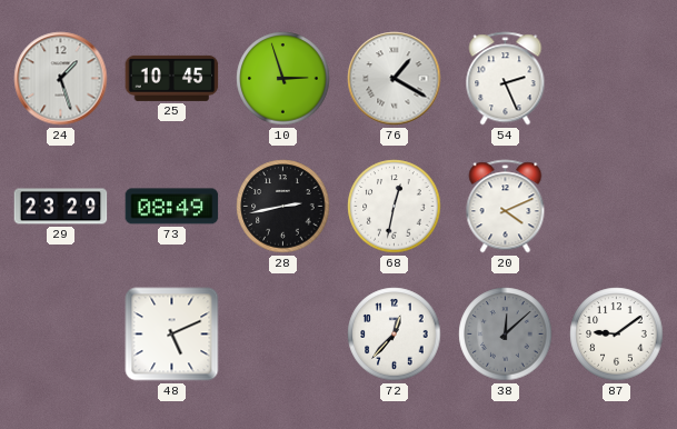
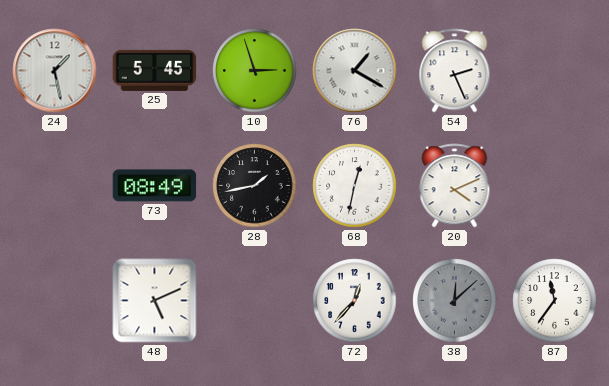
24: 1:27 -> 1:28
25: 10:45 -> 5:45
29: 23:29 -> none
28: 2:43 -> 1:43
87: 9:09 -> 11:36
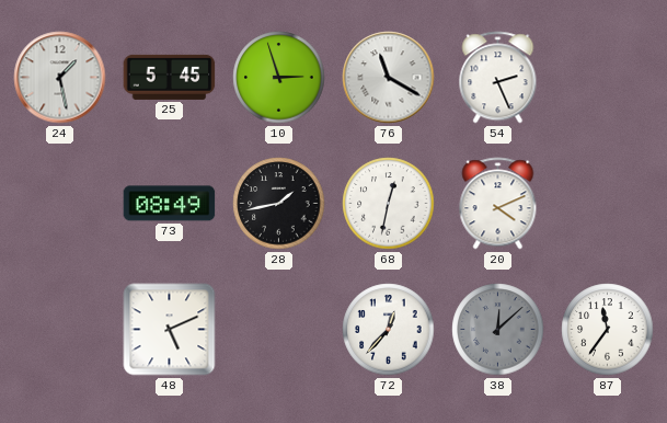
76: 1:20 -> 11:20
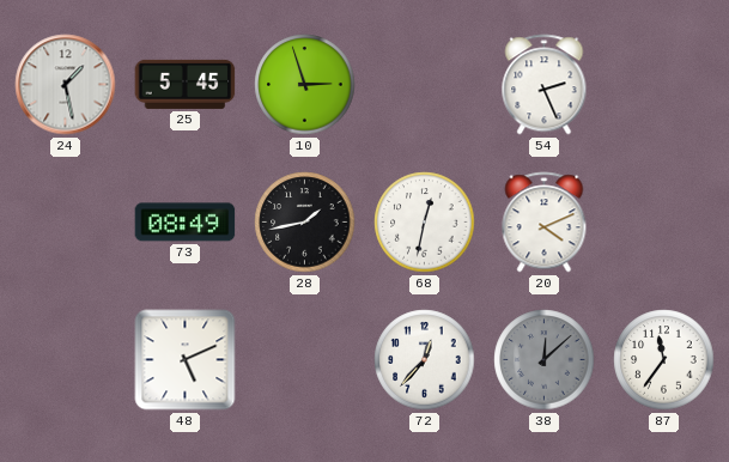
76: 11:20 -> none
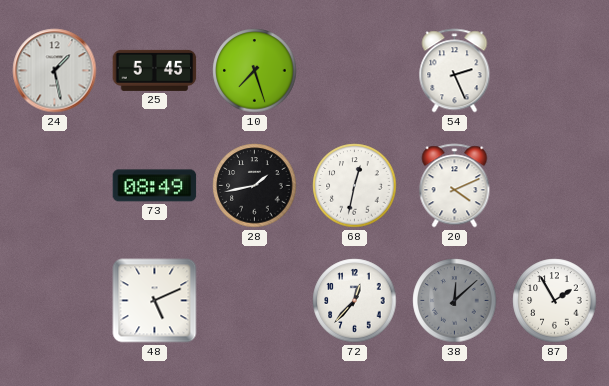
10: 2:57 -> 7:27
87: 11:36 -> 1:55
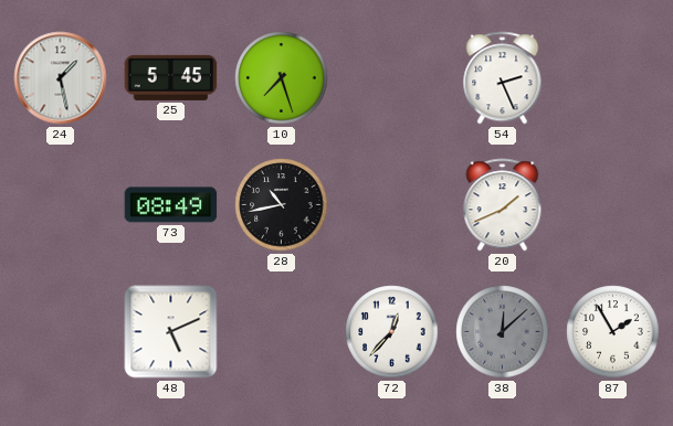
28: 1:43 -> 10:43
68: 12:32 -> none
20: 4:11 -> 1:41
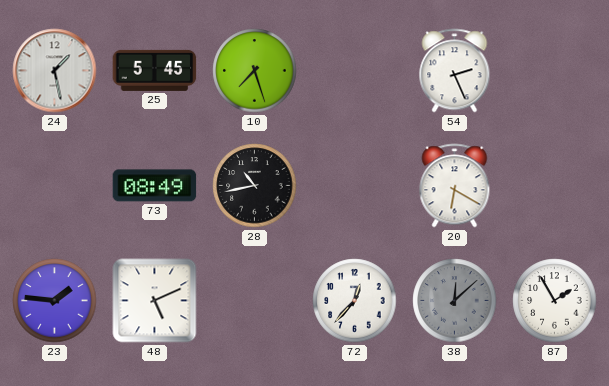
20: 1:41 -> 6:20
23: none -> 1:46
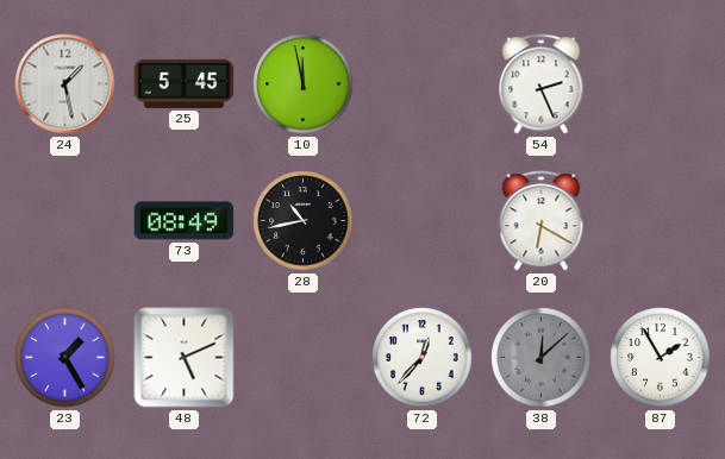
10: 7:27 -> 11:58
23: 1:46 -> 1:25
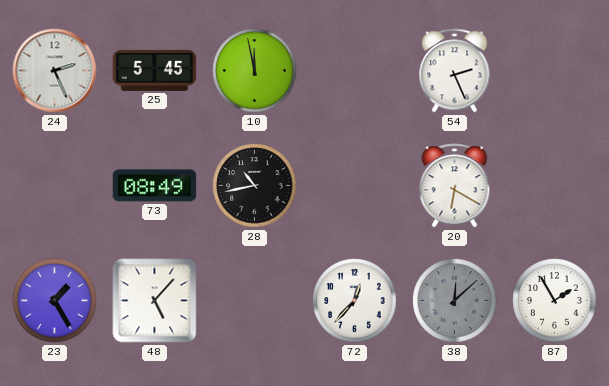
24: 1:28 -> 2:26
48: 5:11 -> 5:07
